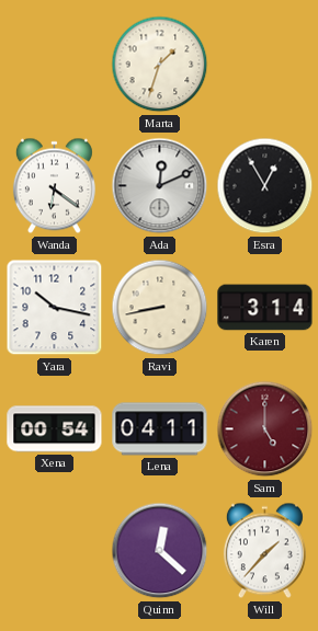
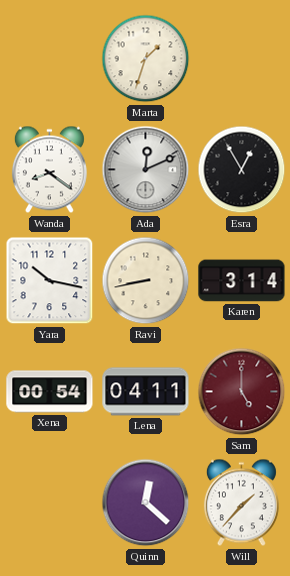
Wanda: 6:21 -> 8:21
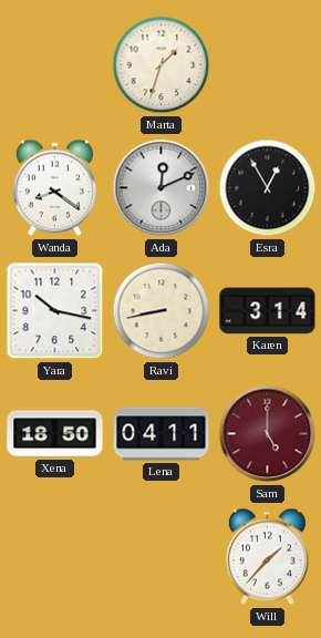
Xena: 00:54 -> 18:50
Quinn: 12:22 -> none
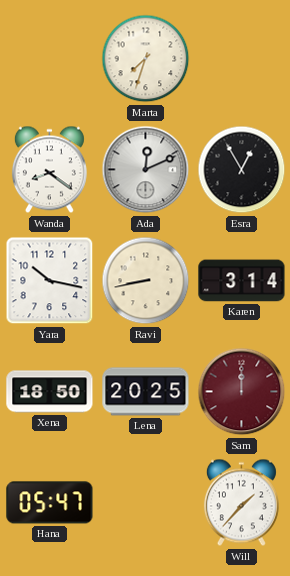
Marta: 1:33 -> 7:33
Lena: 04:11 -> 20:25
Sam: 5:00 -> 12:00
Hana: none -> 05:47
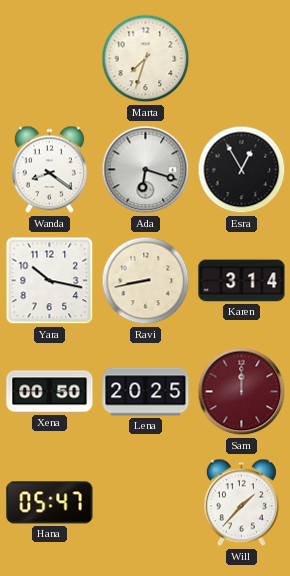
Ada: 12:11 -> 6:18
Xena: 18:50 -> 00:50
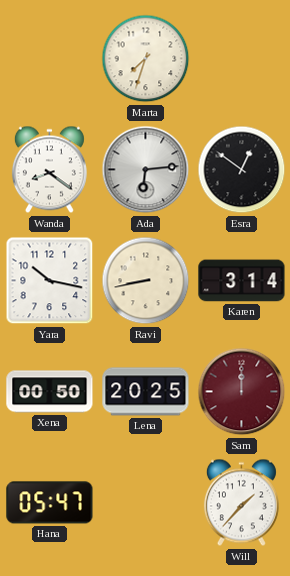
Ada: 6:18 -> 6:14
Esra: 12:55 -> 12:51
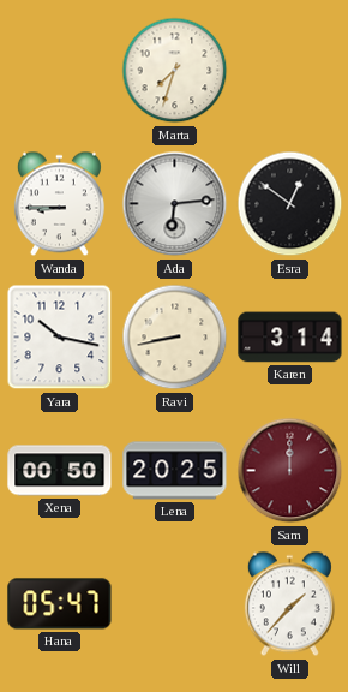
Wanda: 8:21 -> 8:45
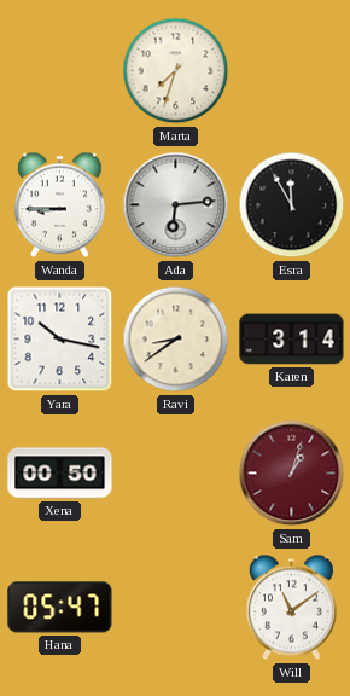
Esra: 12:51 -> 11:55
Ravi: 8:43 -> 8:39
Lena: 20:25 -> none
Sam: 12:00 -> 1:03
Will: 1:37 -> 11:09
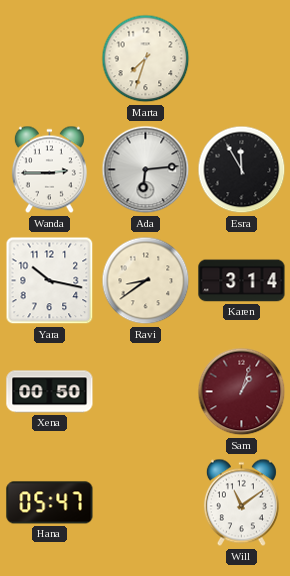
Wanda: 8:45 -> 2:45
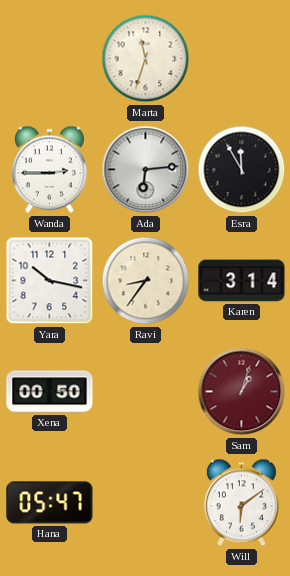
Marta: 7:33 -> 11:33
Ravi: 8:39 -> 8:36
Will: 11:09 -> 6:09
